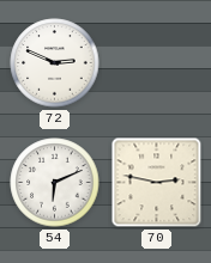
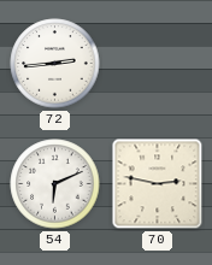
72: 2:49 -> 2:44
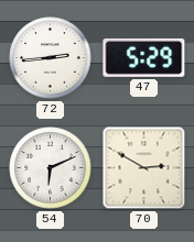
47: none -> 5:29
70: 2:47 -> 2:50
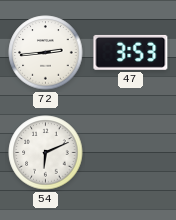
47: 5:29 -> 3:53
70: 2:50 -> none
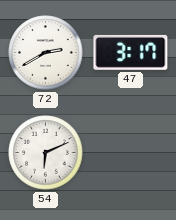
72: 2:44 -> 2:40
47: 3:53 -> 3:17
